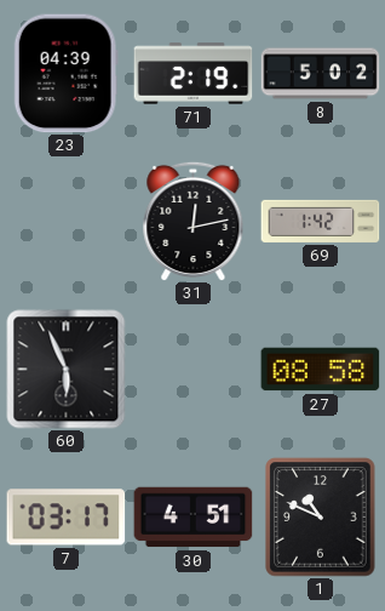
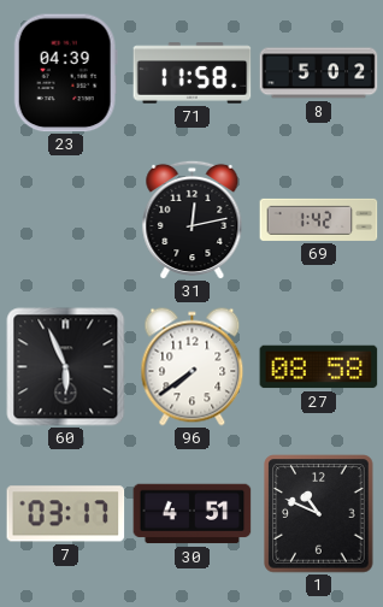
71: 2:19 -> 11:58
96: none -> 7:39
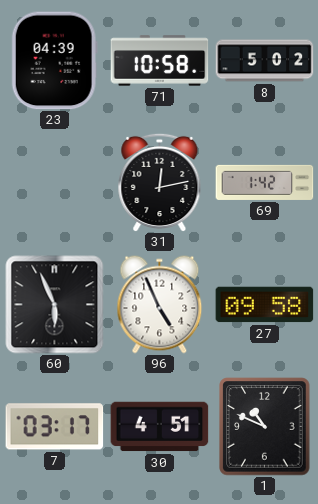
71: 11:58 -> 10:58
96: 7:39 -> 4:56
27: 08:58 -> 09:58
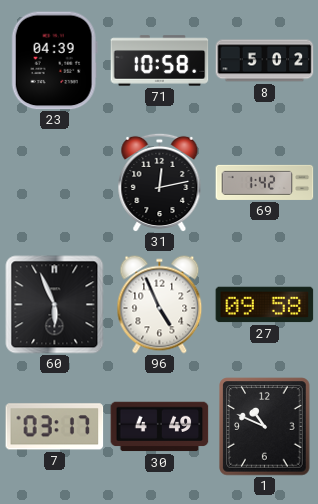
30: 4:51 -> 4:49
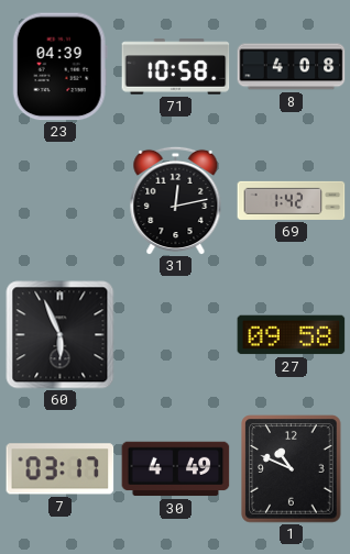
8: 5:02 -> 4:08
96: 4:56 -> none
